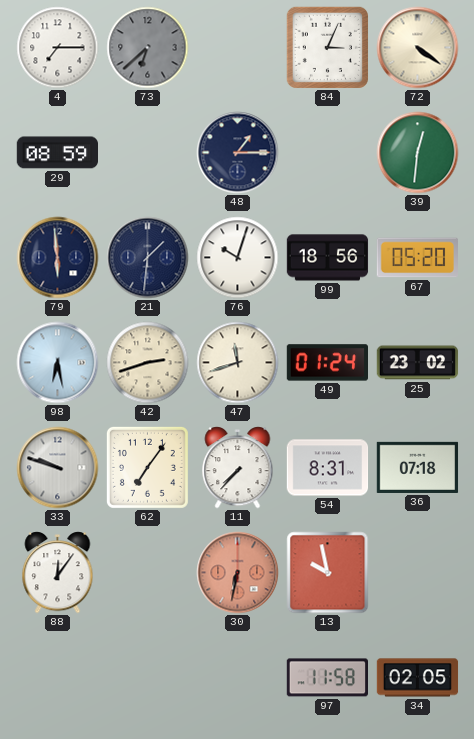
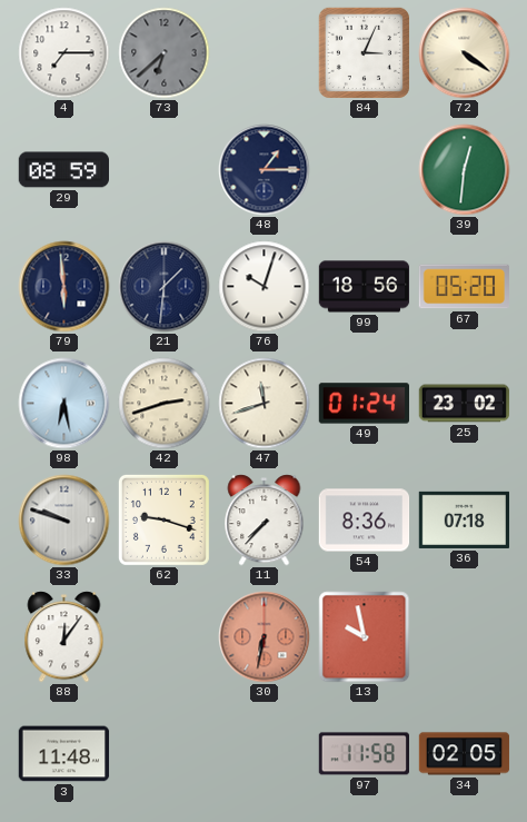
62: 7:06 -> 9:18
54: 8:31 -> 8:36
3: none -> 11:48
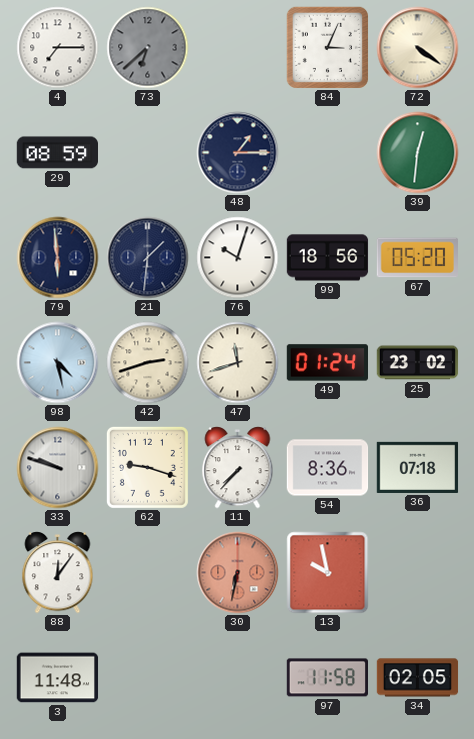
98: 6:28 -> 4:28
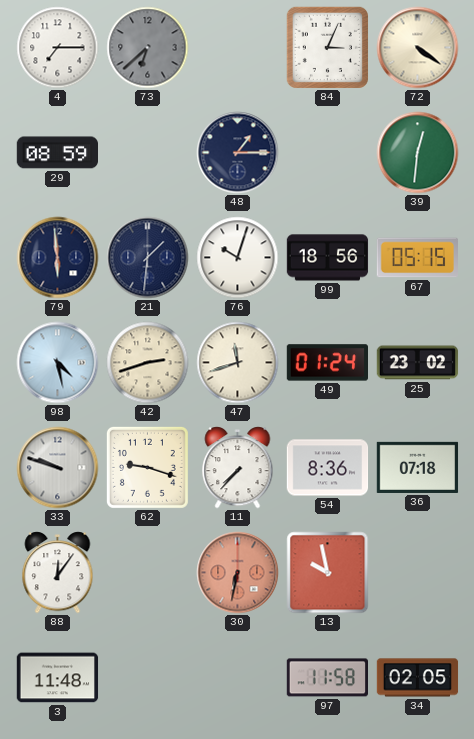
67: 05:20 -> 05:15
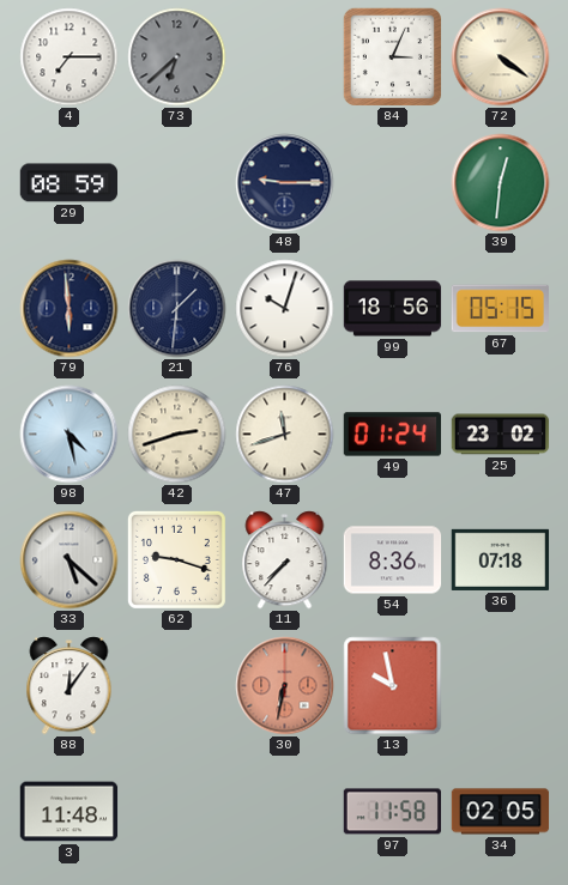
48: 1:15 -> 9:15
33: 9:48 -> 5:22
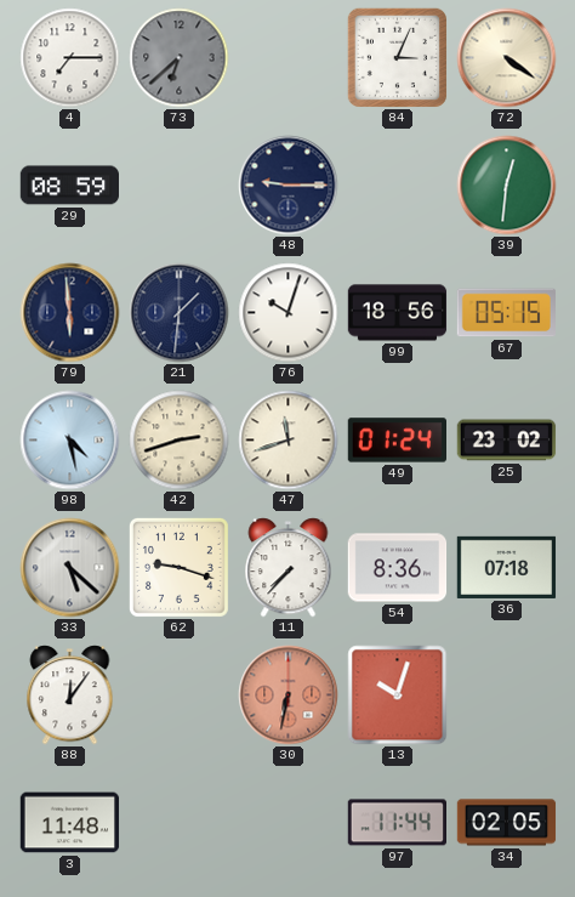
13: 9:58 -> 10:03
97: 11:58 -> 11:44
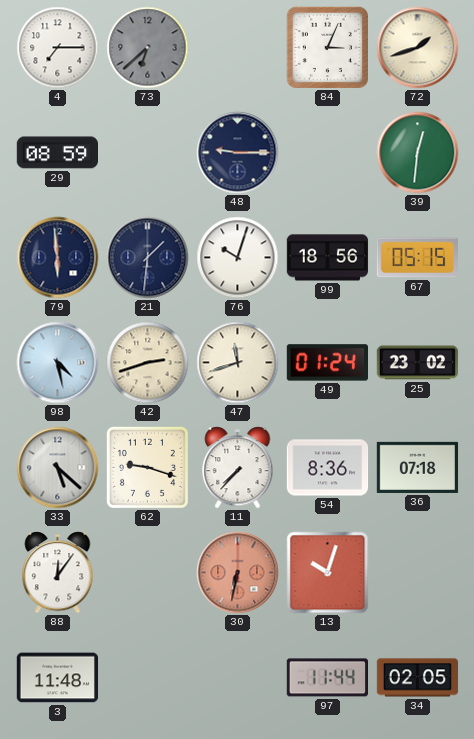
72: 4:21 -> 1:42
